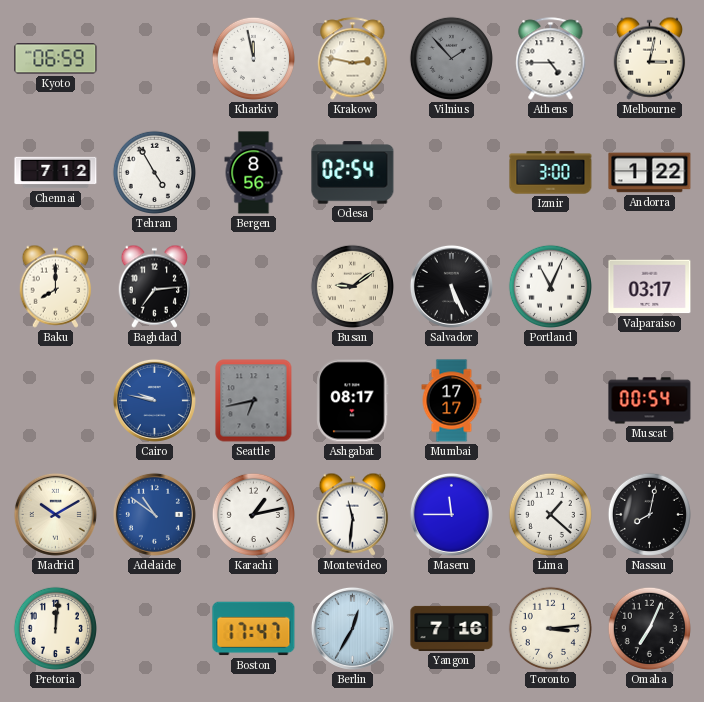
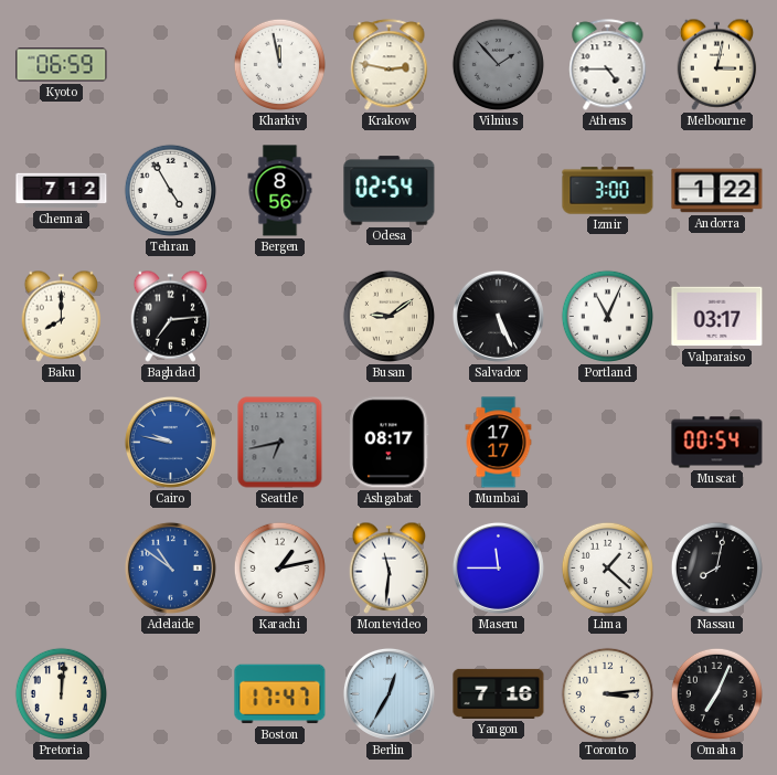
Madrid: 10:10 -> none
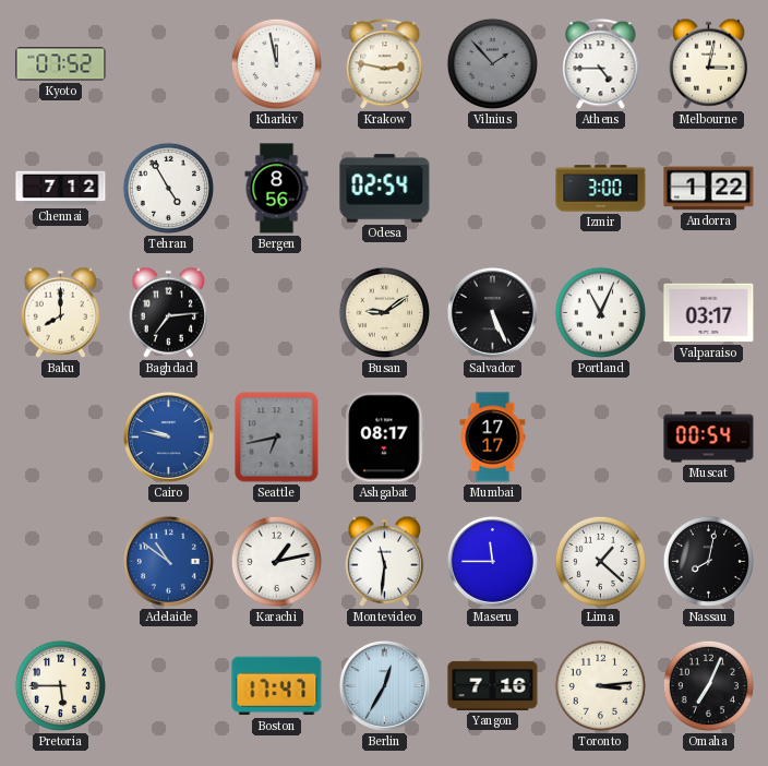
Kyoto: 06:59 -> 07:52
Pretoria: 12:01 -> 5:45
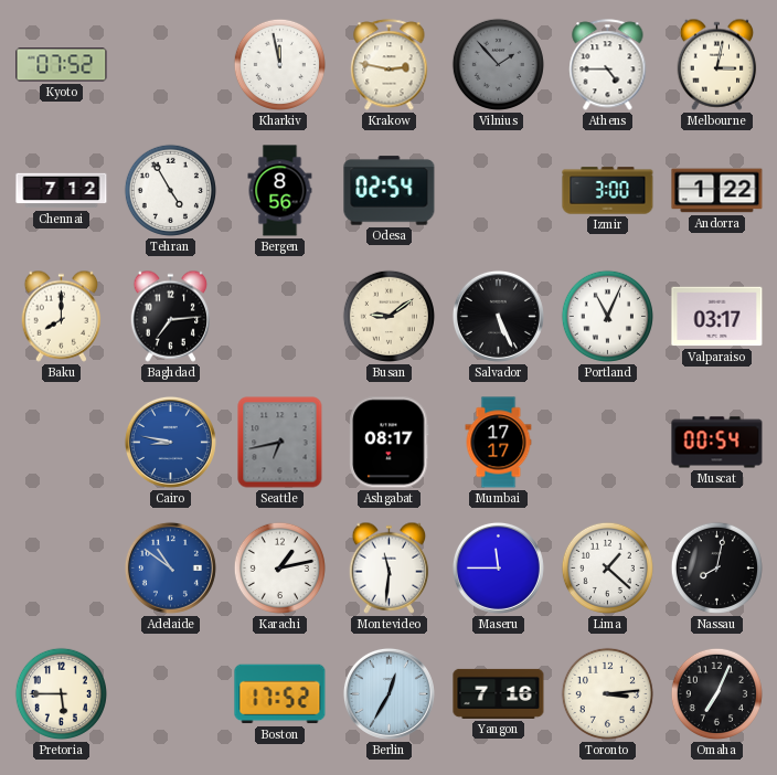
Cairo: 9:47 -> 8:47
Boston: 17:47 -> 17:52
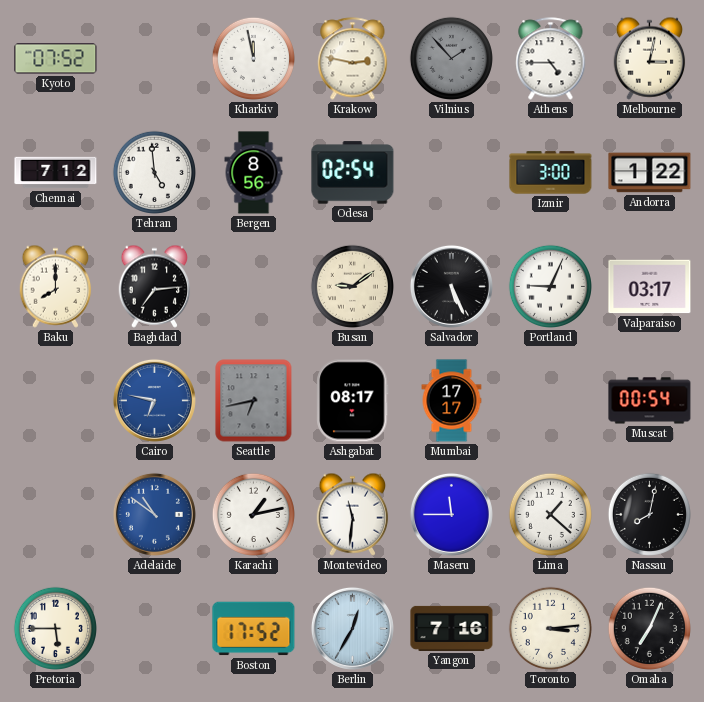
Tehran: 4:55 -> 4:59
Portland: 11:04 -> 9:04
Cairo: 8:47 -> 6:47
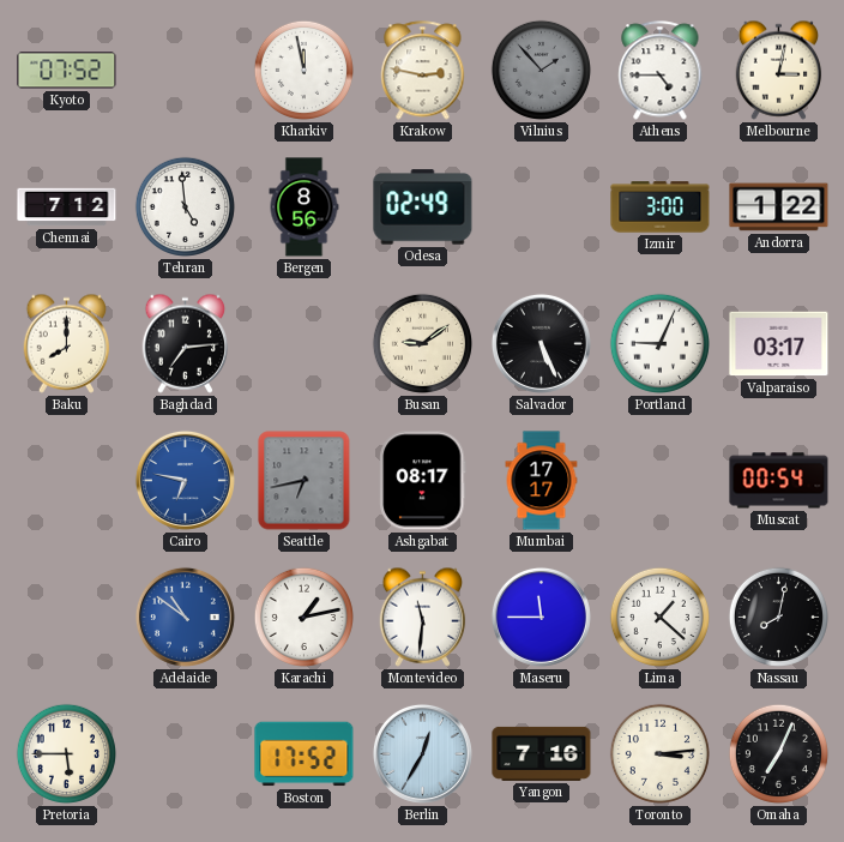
Odesa: 02:54 -> 02:49
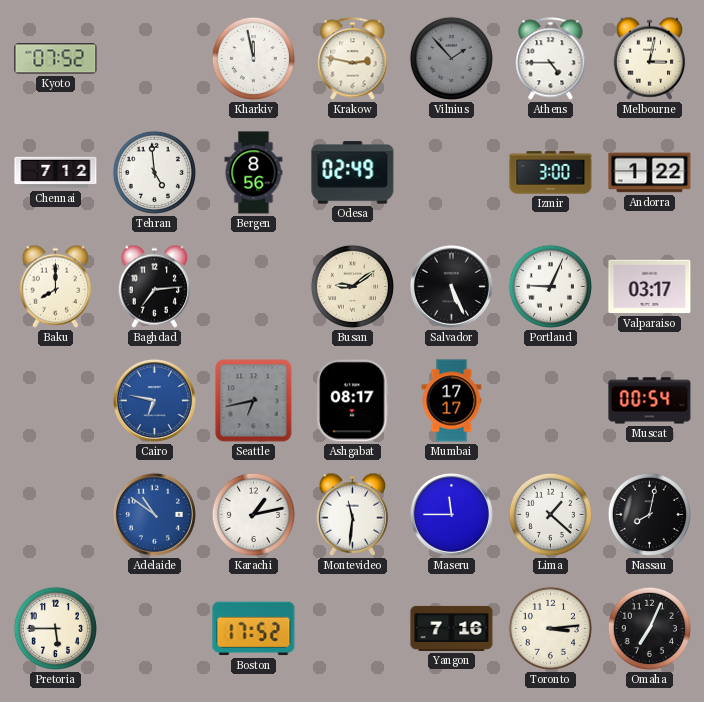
Berlin: 12:35 -> none
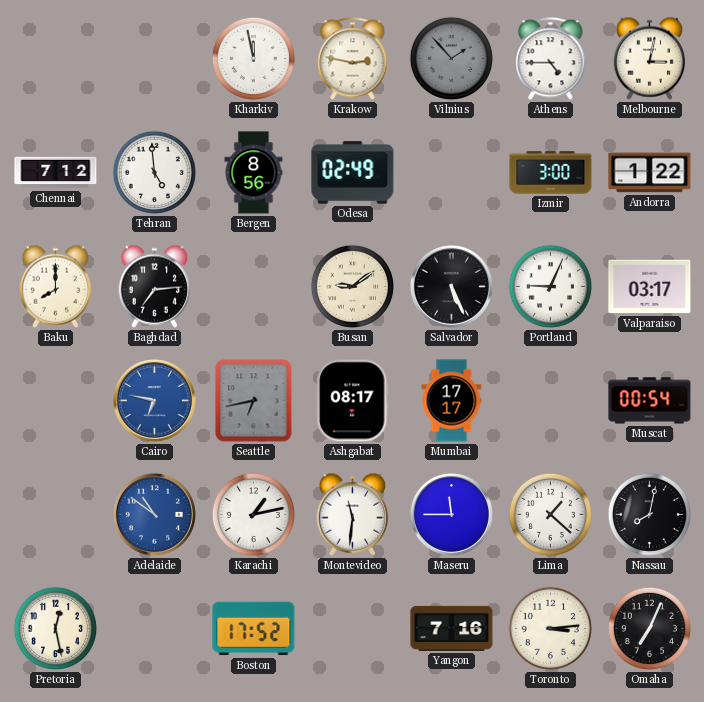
Kyoto: 07:52 -> none
Pretoria: 5:45 -> 12:28
